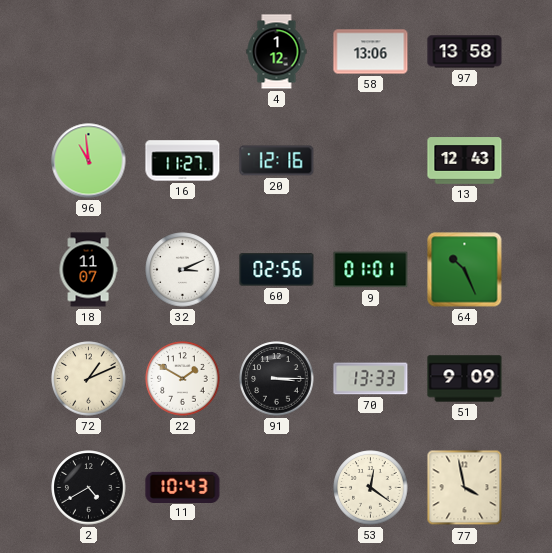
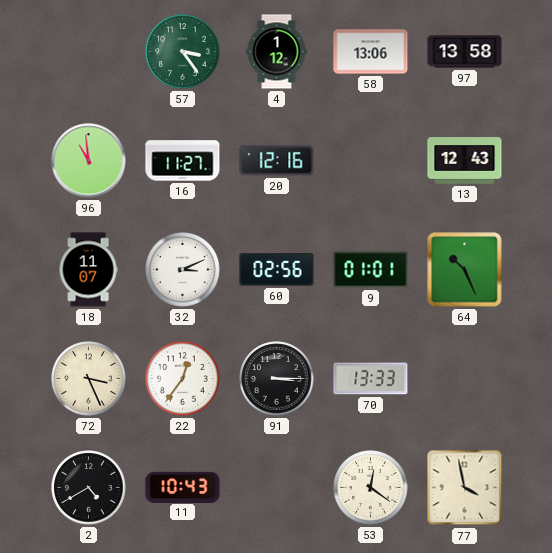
57: none -> 3:24
72: 1:11 -> 3:26
22: 1:50 -> 12:36
51: 9:09 -> none
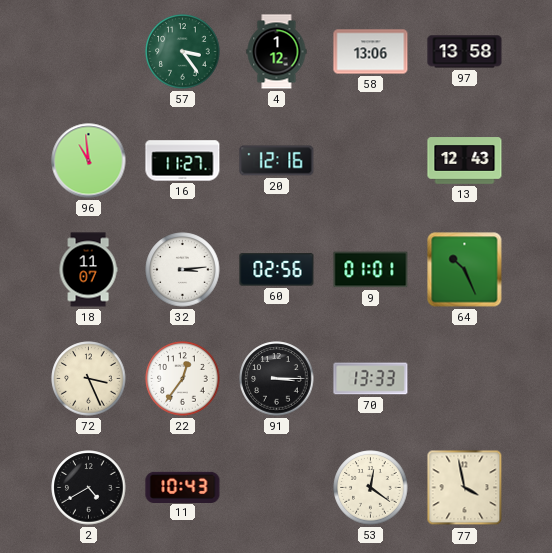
32: 3:11 -> 3:14
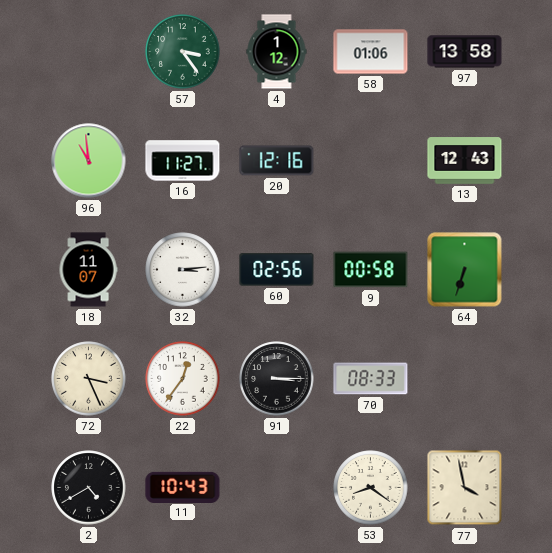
58: 13:06 -> 01:06
9: 01:01 -> 00:58
64: 10:26 -> 6:33
70: 13:33 -> 08:33
53: 12:21 -> 8:21
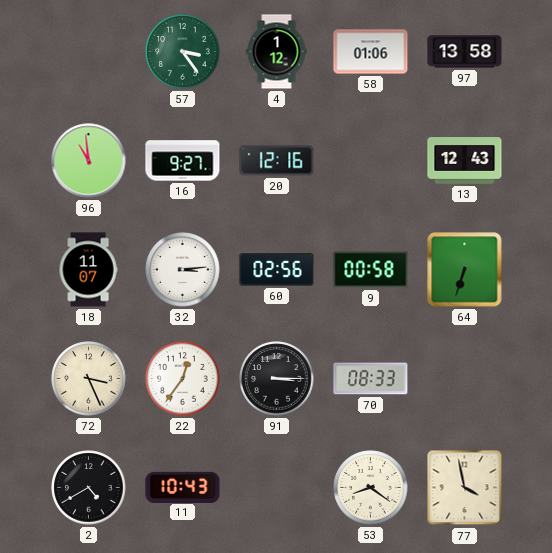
16: 11:27 -> 9:27
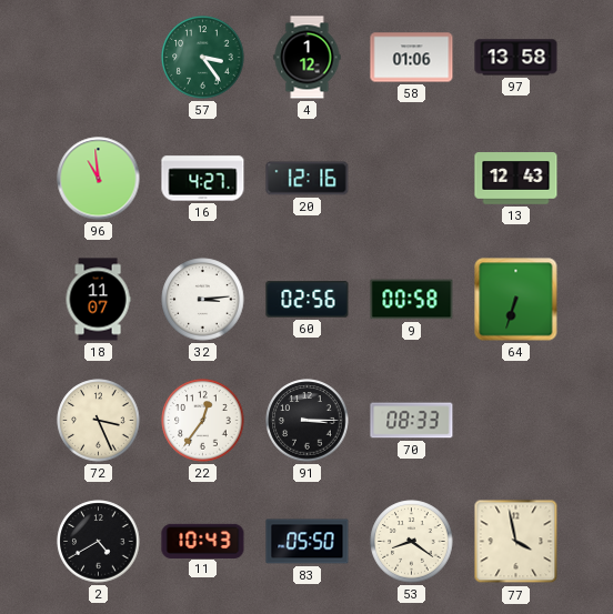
16: 9:27 -> 4:27
83: none -> 05:50
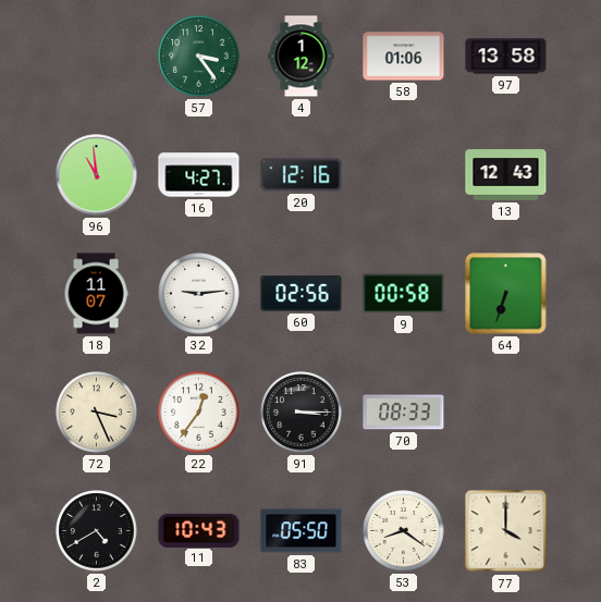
32: 3:14 -> 9:14
77: 3:58 -> 4:00
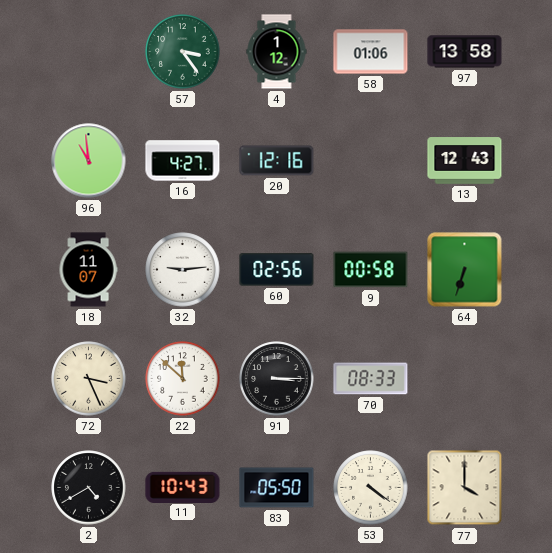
22: 12:36 -> 11:52
53: 8:21 -> 4:21
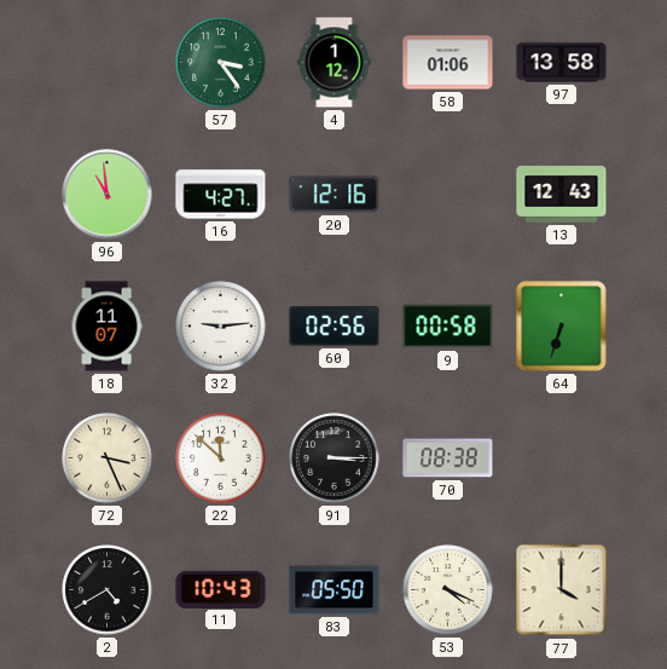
70: 08:33 -> 08:38
53: 4:21 -> 4:19
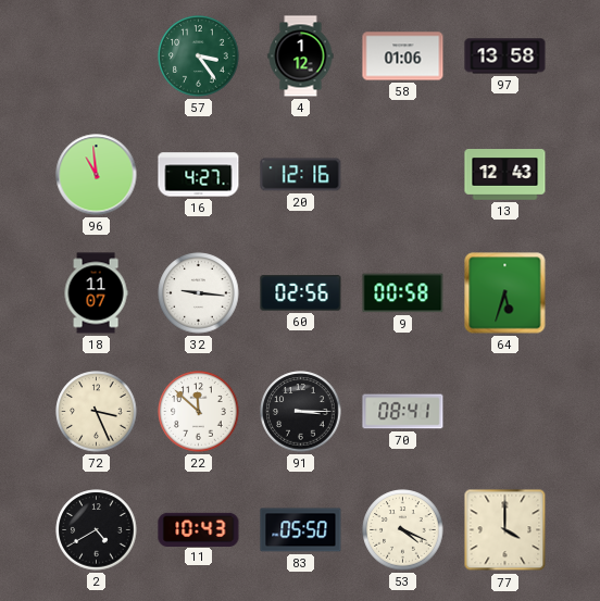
32: 9:14 -> 9:16
64: 6:33 -> 5:33
70: 08:38 -> 08:41
